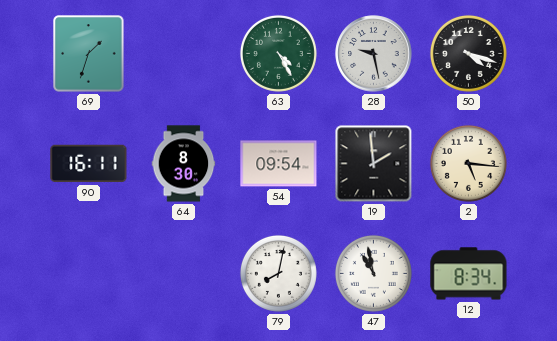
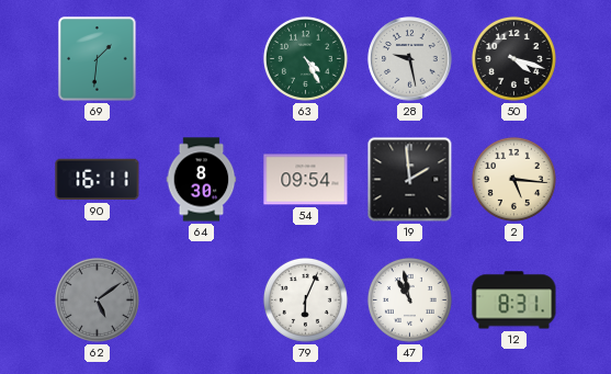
69: 1:33 -> 1:31
62: none -> 5:09
79: 8:02 -> 6:04
12: 8:34 -> 8:31
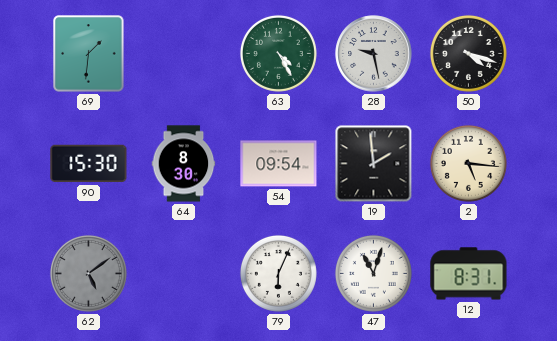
90: 16:11 -> 15:30
47: 10:58 -> 11:03
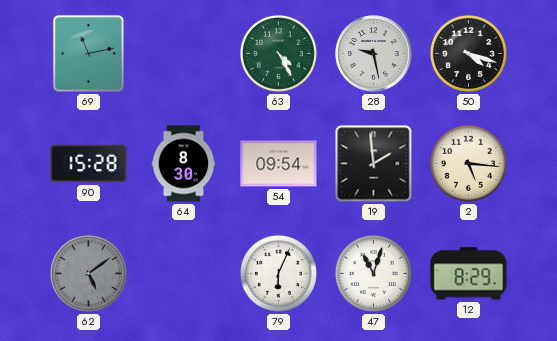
69: 1:31 -> 11:13
90: 15:30 -> 15:28
12: 8:31 -> 8:29
